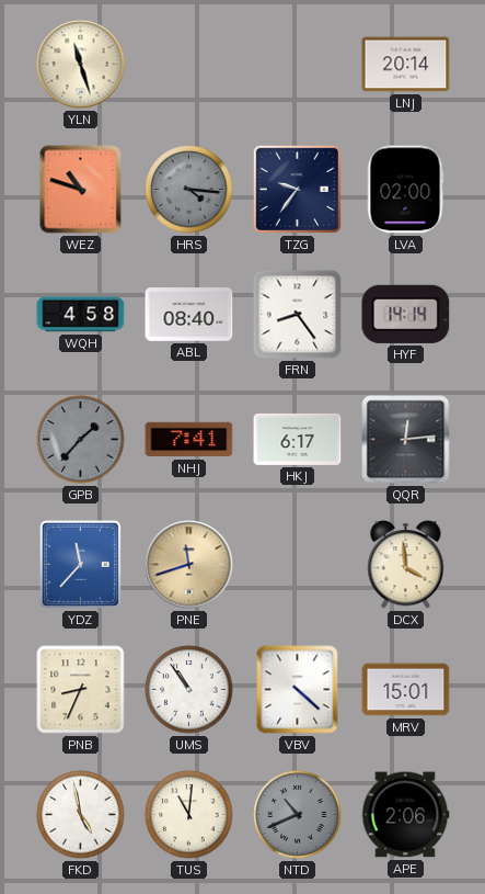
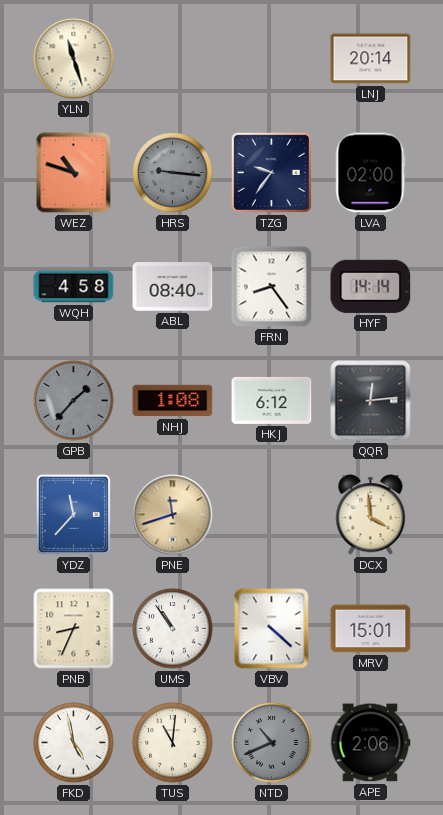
HRS: 4:16 -> 9:16
NHJ: 7:41 -> 1:08
HKJ: 6:17 -> 6:12
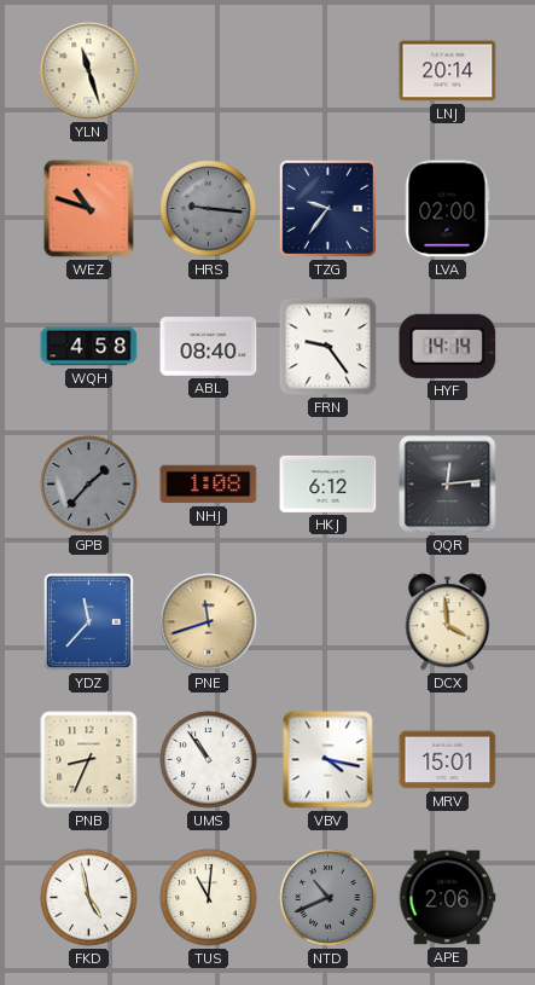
FRN: 8:24 -> 9:24
VBV: 4:22 -> 4:17
